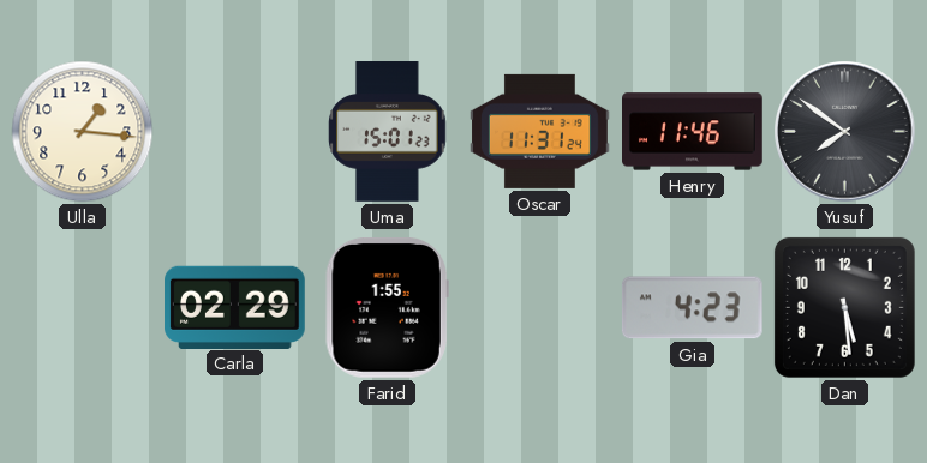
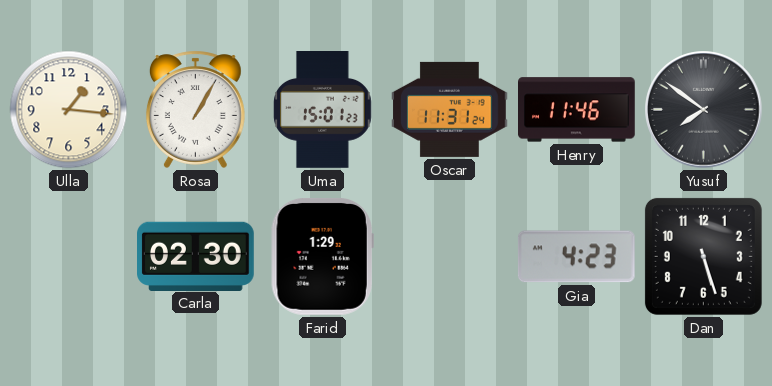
Rosa: none -> 1:05
Carla: 02:29 -> 02:30
Farid: 1:55 -> 1:29
Dan: 5:29 -> 5:27
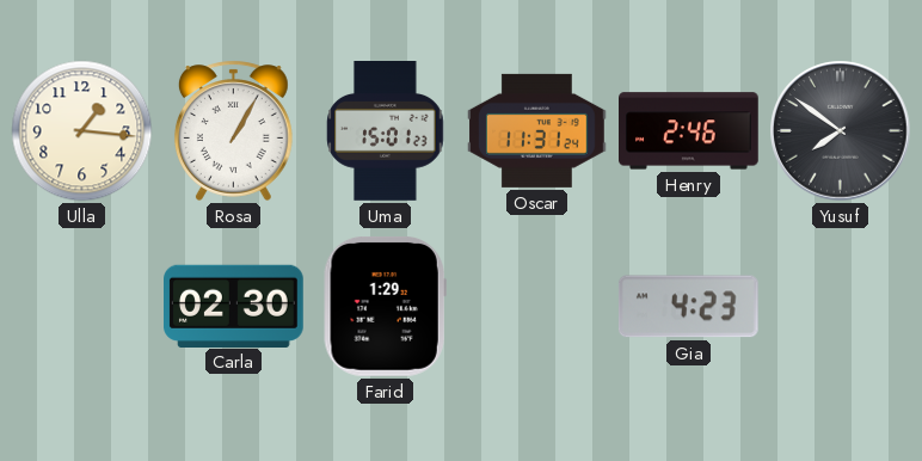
Henry: 11:46 -> 2:46
Dan: 5:27 -> none
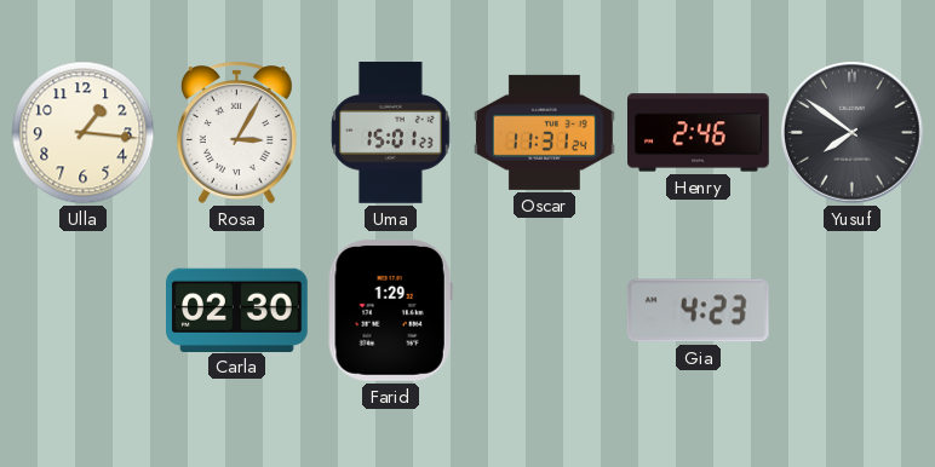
Rosa: 1:05 -> 3:05
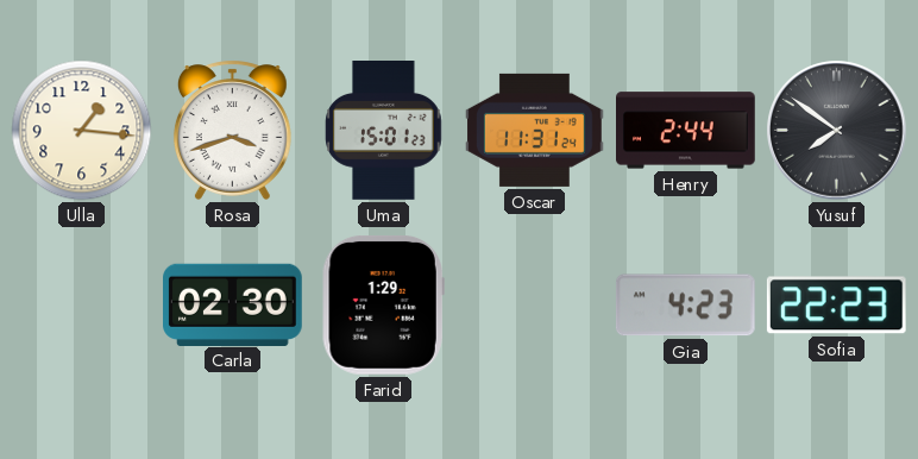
Rosa: 3:05 -> 3:42
Henry: 2:46 -> 2:44
Sofia: none -> 22:23
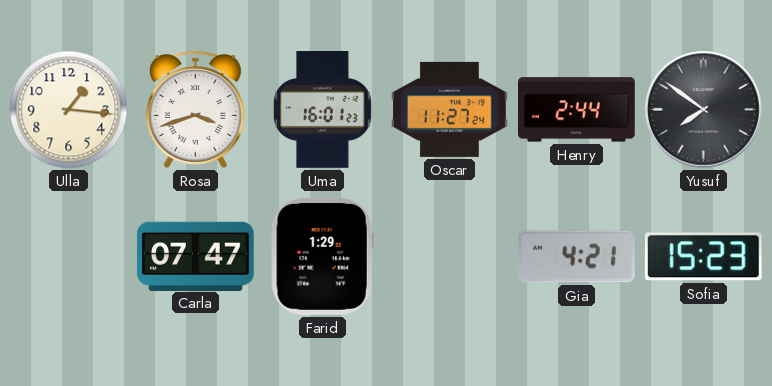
Uma: 15:01 -> 16:01
Oscar: 11:31 -> 11:27
Carla: 02:30 -> 07:47
Gia: 4:23 -> 4:21
Sofia: 22:23 -> 15:23
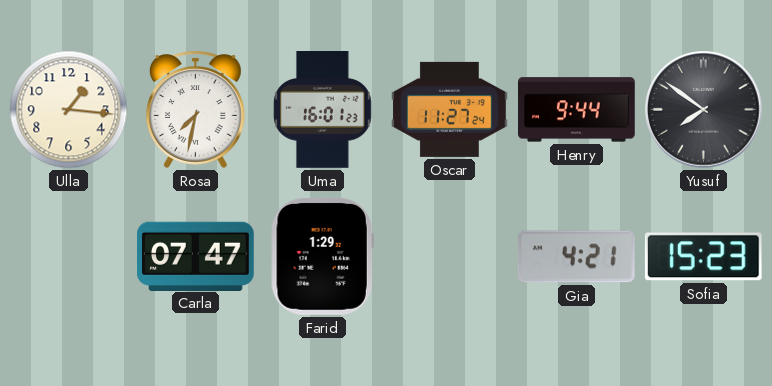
Rosa: 3:42 -> 7:32
Henry: 2:44 -> 9:44
